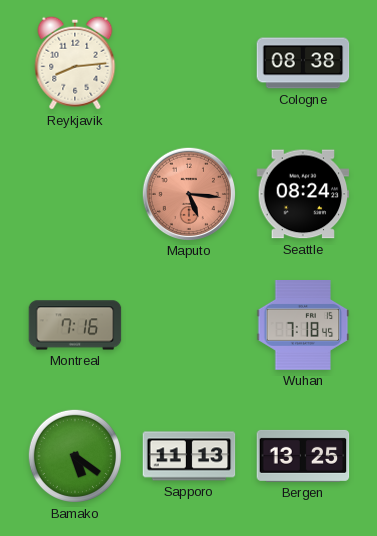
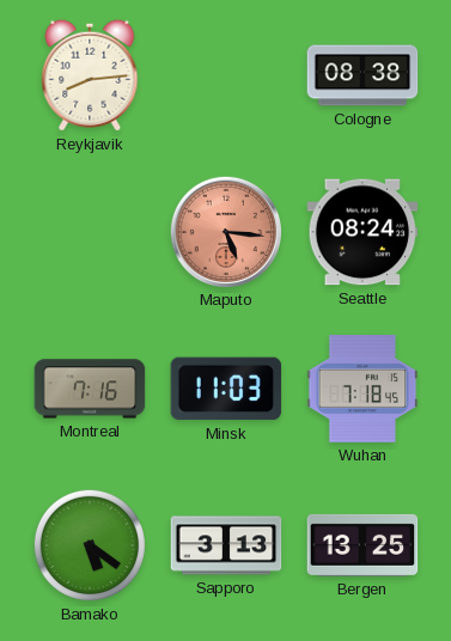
Minsk: none -> 11:03
Sapporo: 11:13 -> 3:13
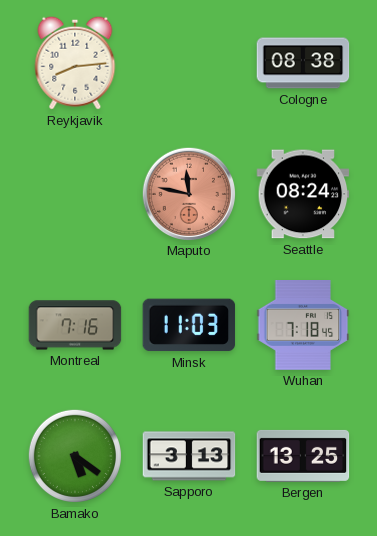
Maputo: 5:16 -> 11:47
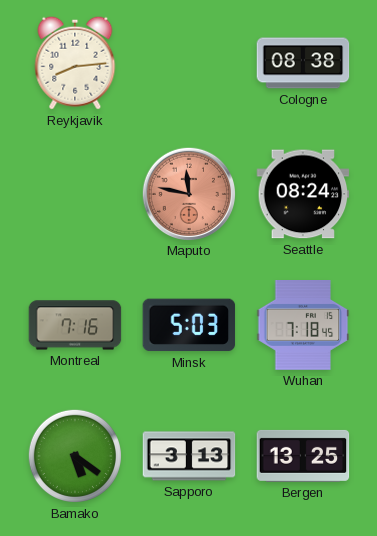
Minsk: 11:03 -> 5:03
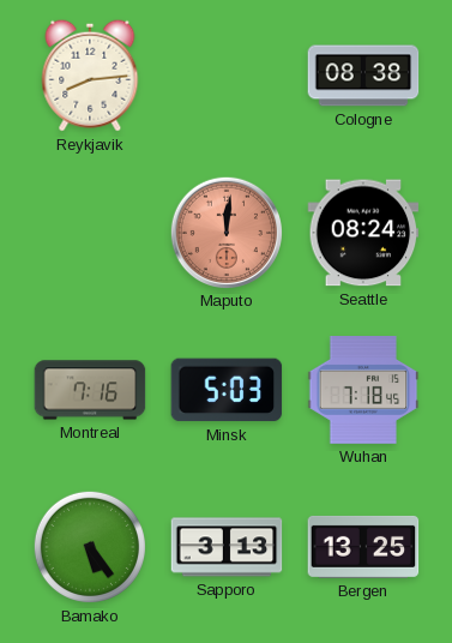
Maputo: 11:47 -> 12:01
Bamako: 5:21 -> 5:24
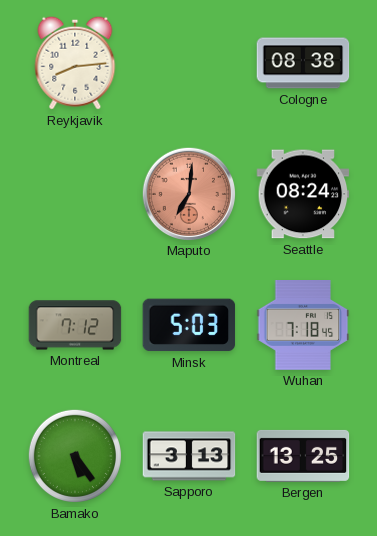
Maputo: 12:01 -> 7:01
Montreal: 7:16 -> 7:12
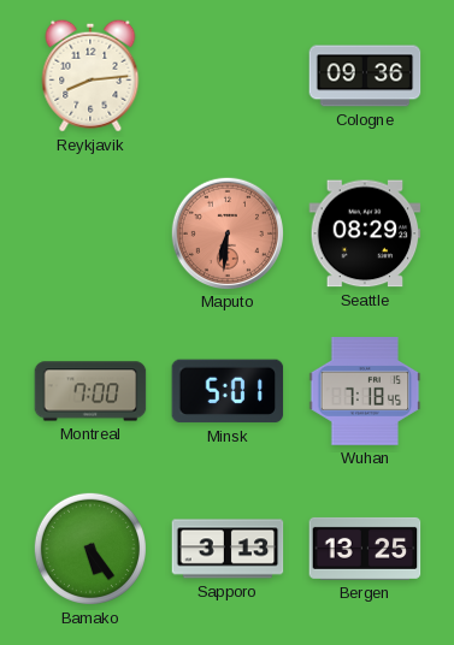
Cologne: 08:38 -> 09:36
Maputo: 7:01 -> 6:31
Seattle: 08:24 -> 08:29
Montreal: 7:12 -> 7:00
Minsk: 5:03 -> 5:01
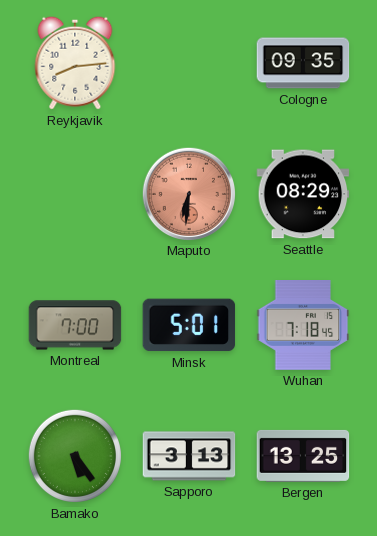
Cologne: 09:36 -> 09:35
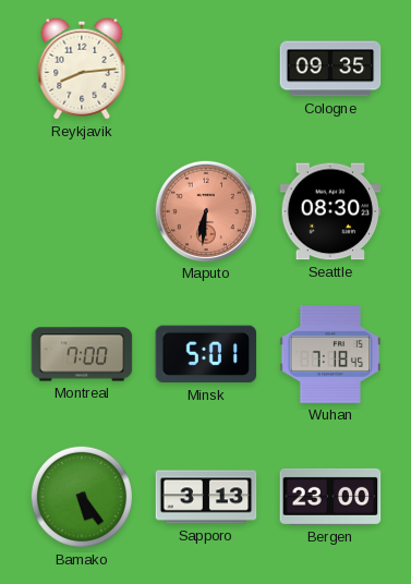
Seattle: 08:29 -> 08:30
Bergen: 13:25 -> 23:00
